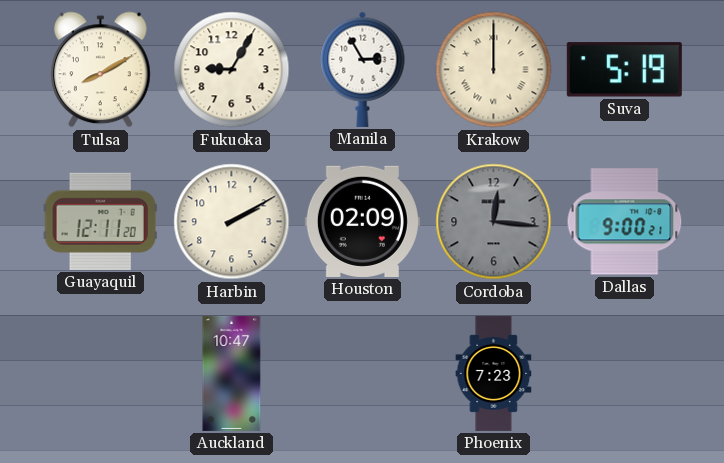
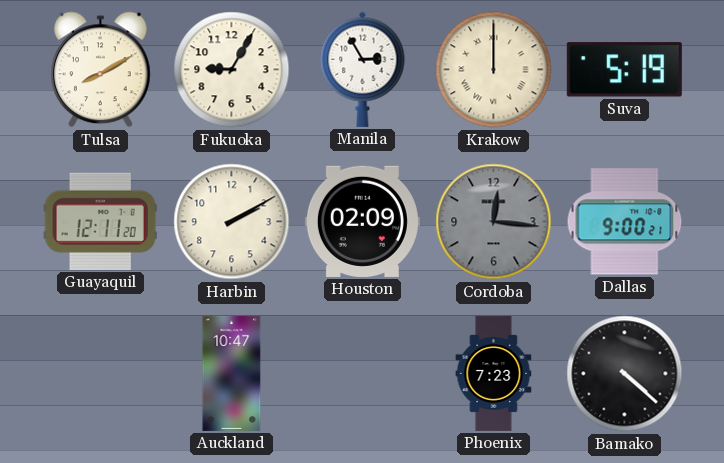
Bamako: none -> 4:22
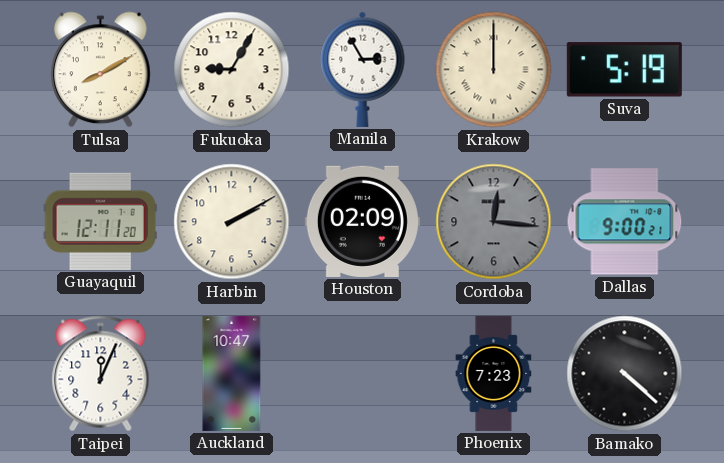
Taipei: none -> 12:04
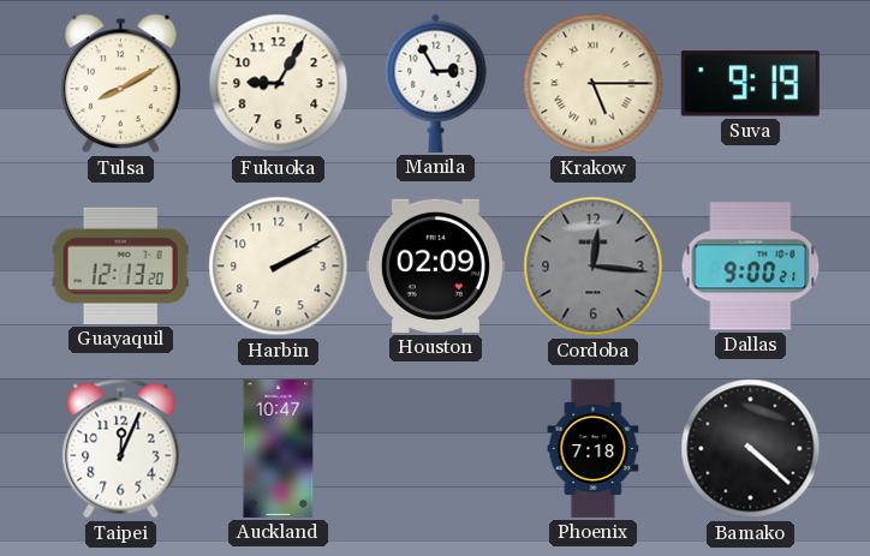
Krakow: 12:00 -> 5:15
Suva: 5:19 -> 9:19
Guayaquil: 12:11 -> 12:13
Phoenix: 7:23 -> 7:18
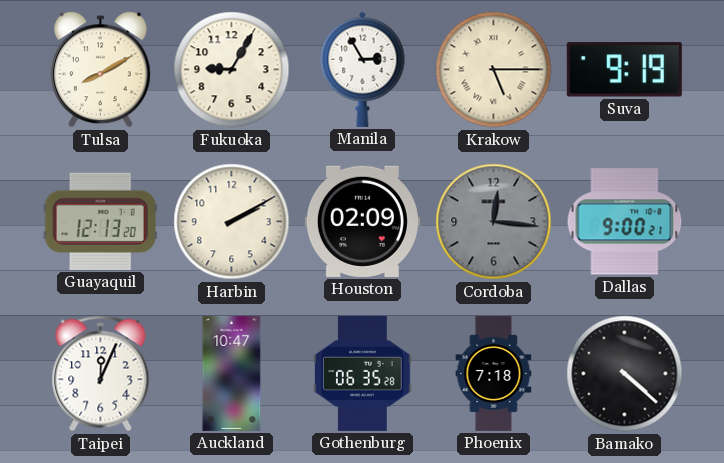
Gothenburg: none -> 06:35
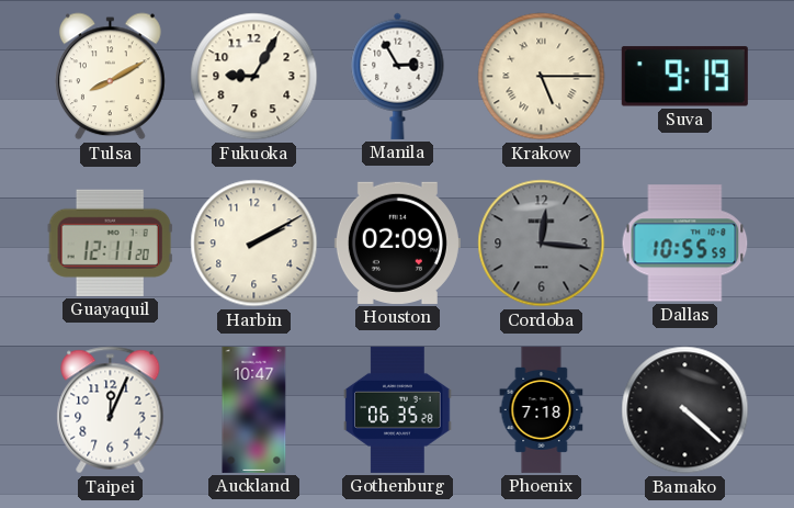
Guayaquil: 12:13 -> 12:11
Dallas: 9:00 -> 10:55
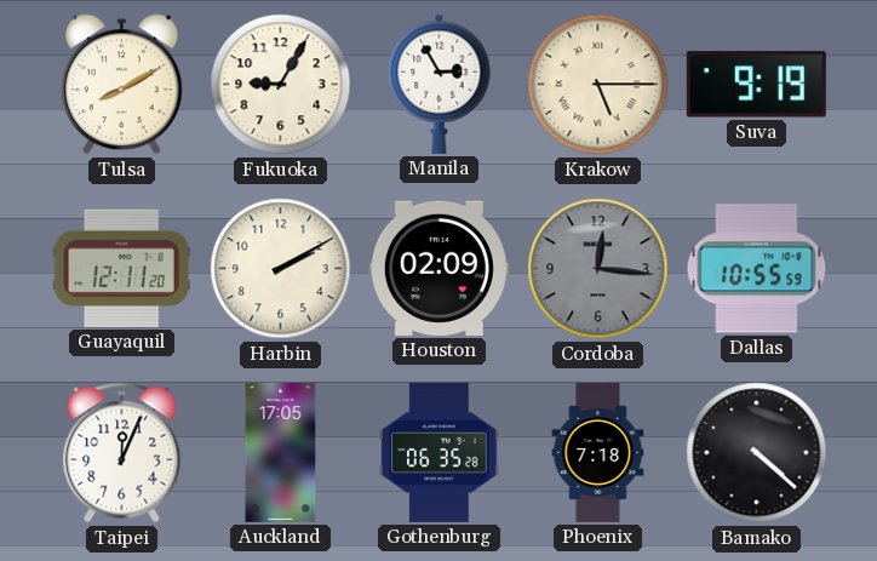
Auckland: 10:47 -> 17:05
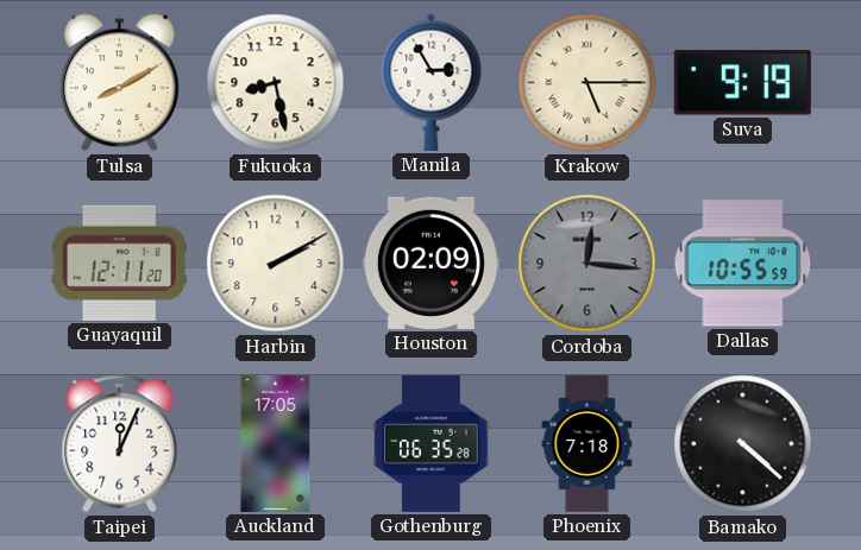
Fukuoka: 9:05 -> 8:28
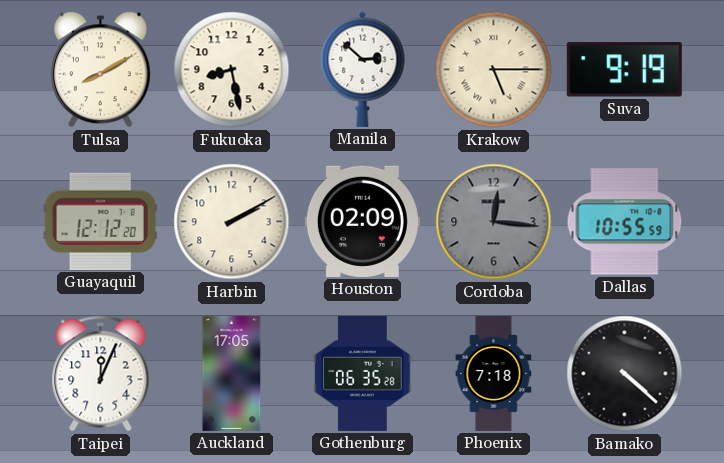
Manila: 2:55 -> 2:52
Guayaquil: 12:11 -> 12:12
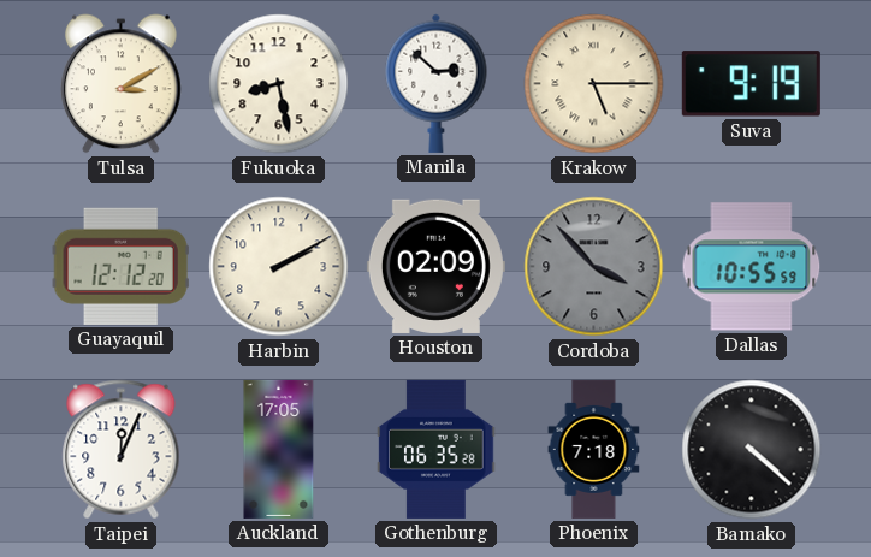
Tulsa: 8:10 -> 3:10
Cordoba: 12:16 -> 3:53
